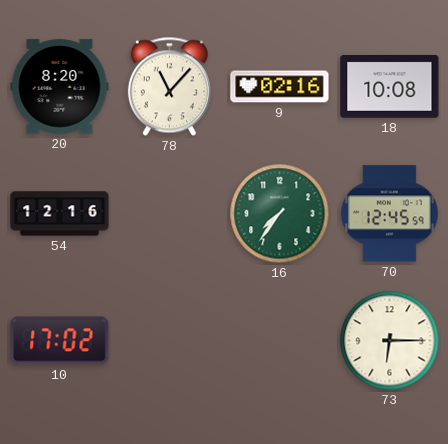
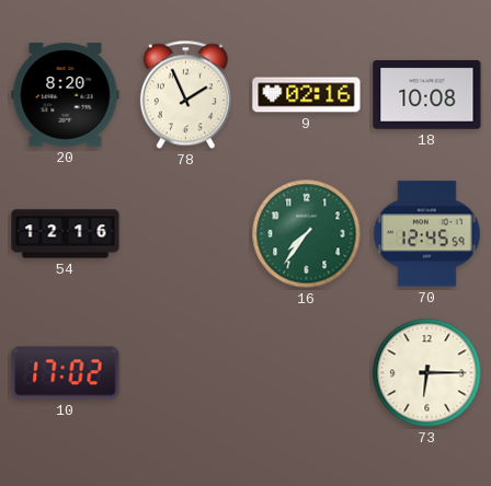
78: 11:07 -> 1:56
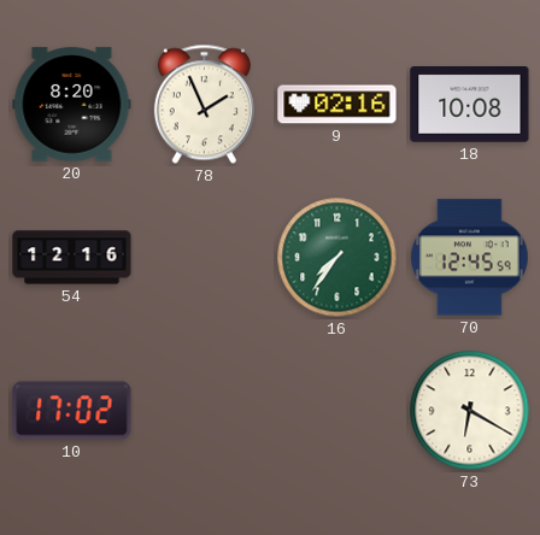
73: 6:15 -> 6:20
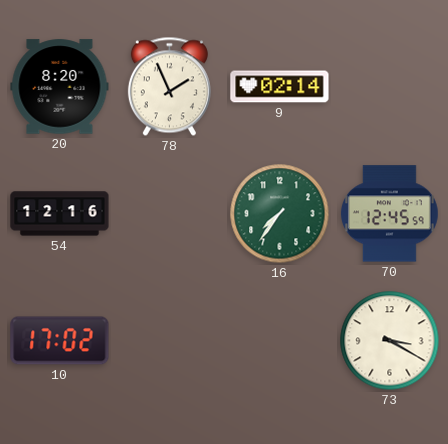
9: 02:16 -> 02:14
18: 10:08 -> none
73: 6:20 -> 3:20
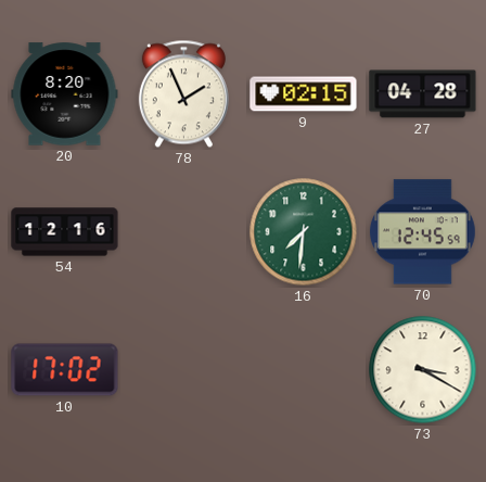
9: 02:14 -> 02:15
27: none -> 04:28
16: 7:36 -> 7:31
